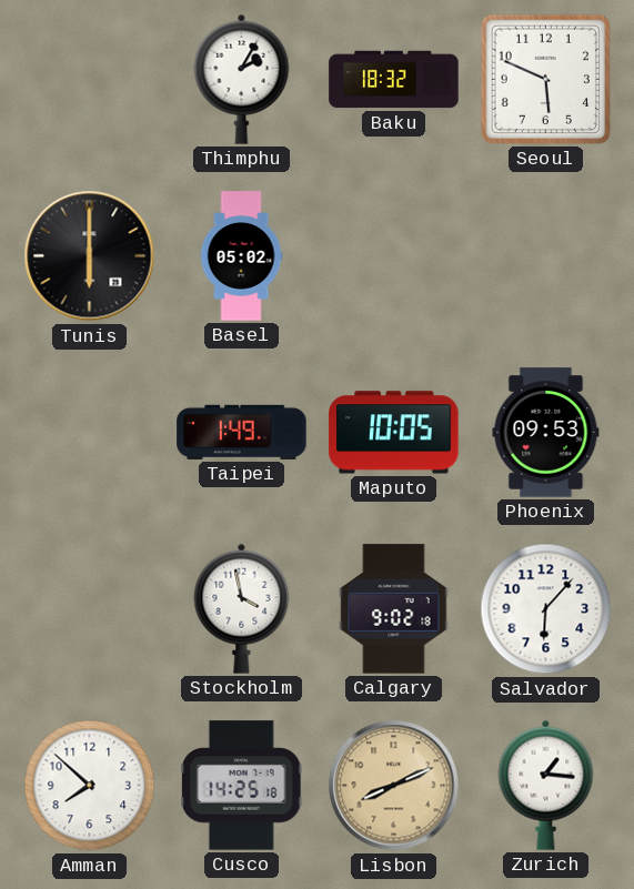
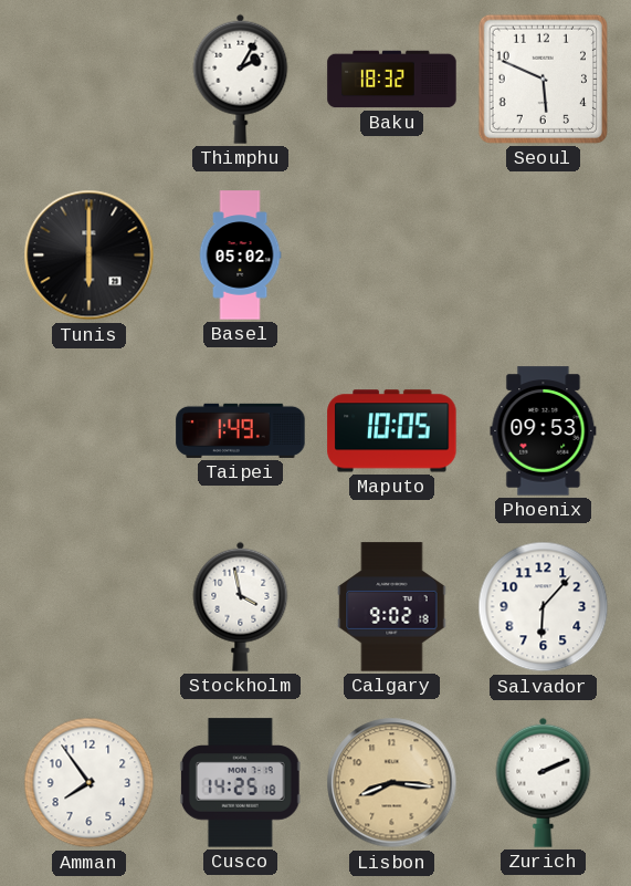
Amman: 7:52 -> 7:54
Lisbon: 8:11 -> 8:16
Zurich: 1:16 -> 2:11
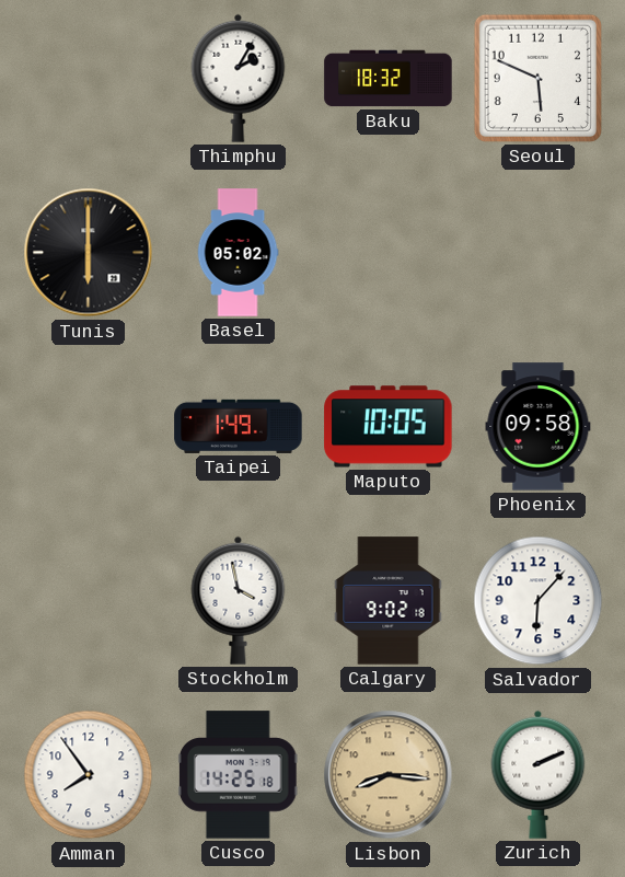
Phoenix: 09:53 -> 09:58
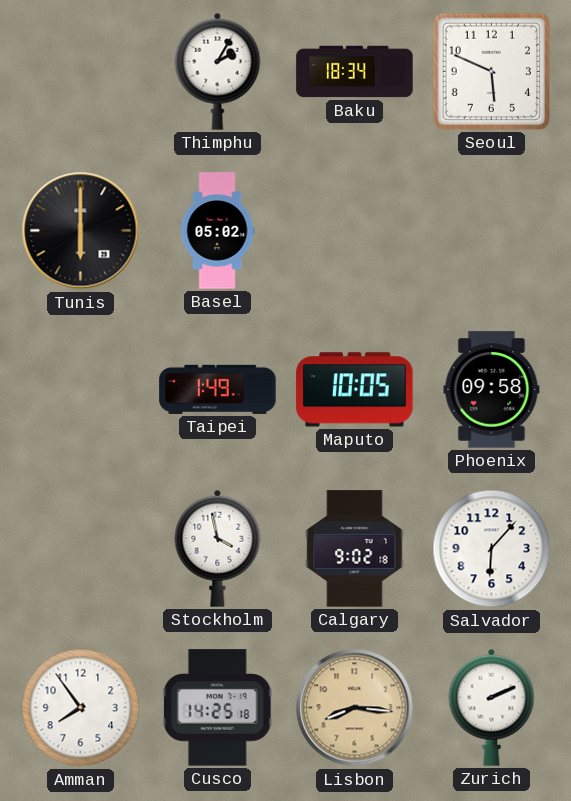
Baku: 18:32 -> 18:34
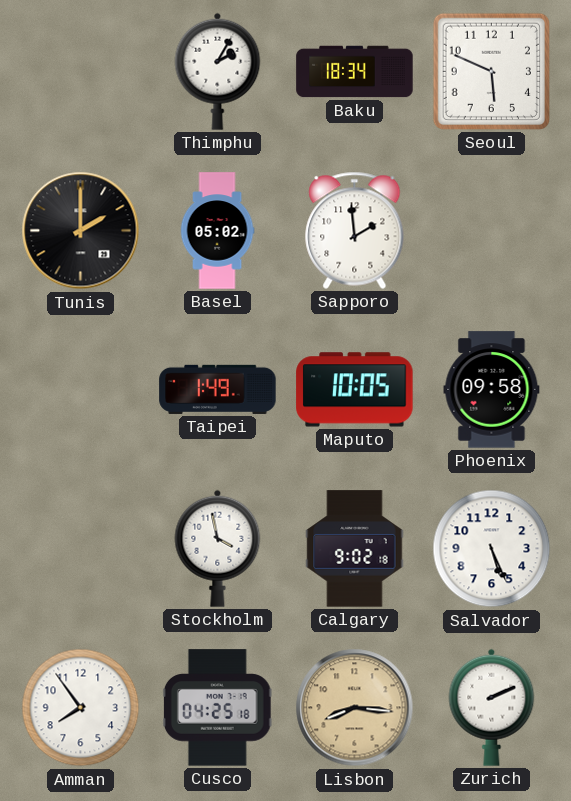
Tunis: 6:00 -> 2:00
Sapporo: none -> 1:59
Salvador: 6:07 -> 5:26
Cusco: 14:25 -> 04:25
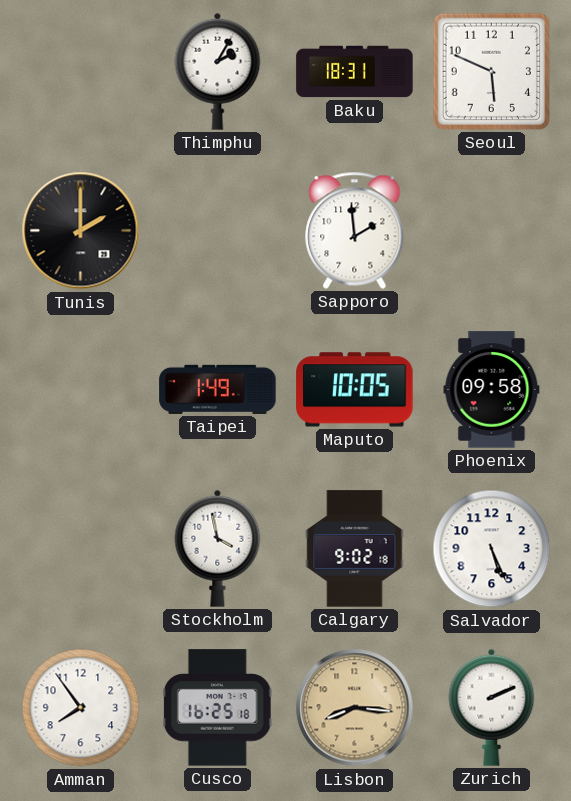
Baku: 18:34 -> 18:31
Basel: 05:02 -> none
Cusco: 04:25 -> 16:25
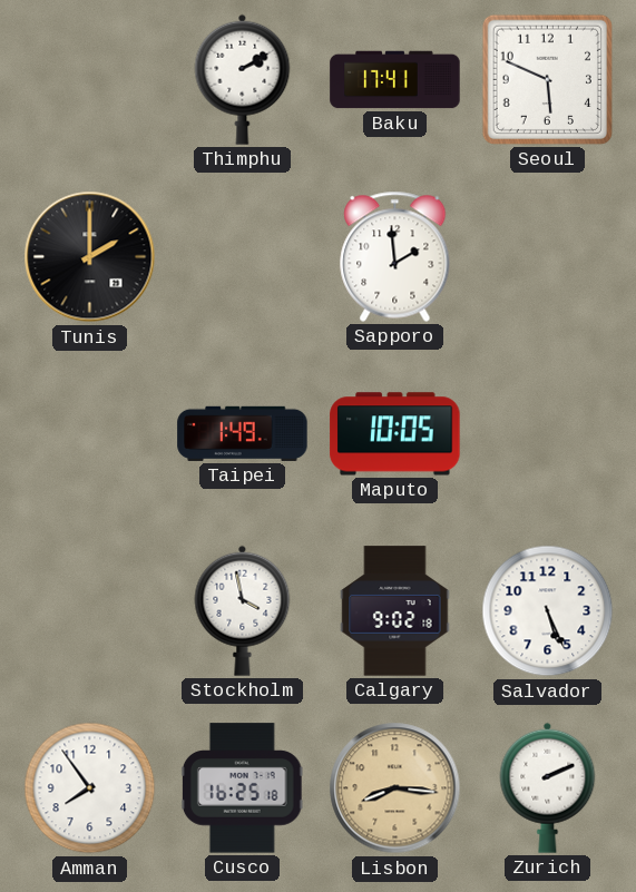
Thimphu: 2:05 -> 2:10
Baku: 18:31 -> 17:41
Phoenix: 09:58 -> none
